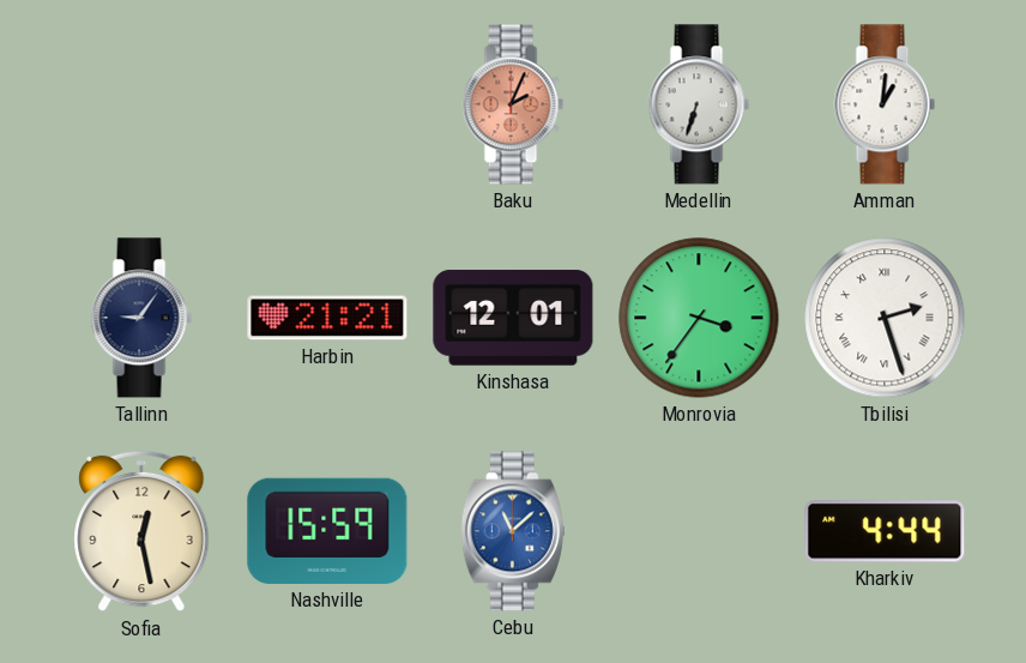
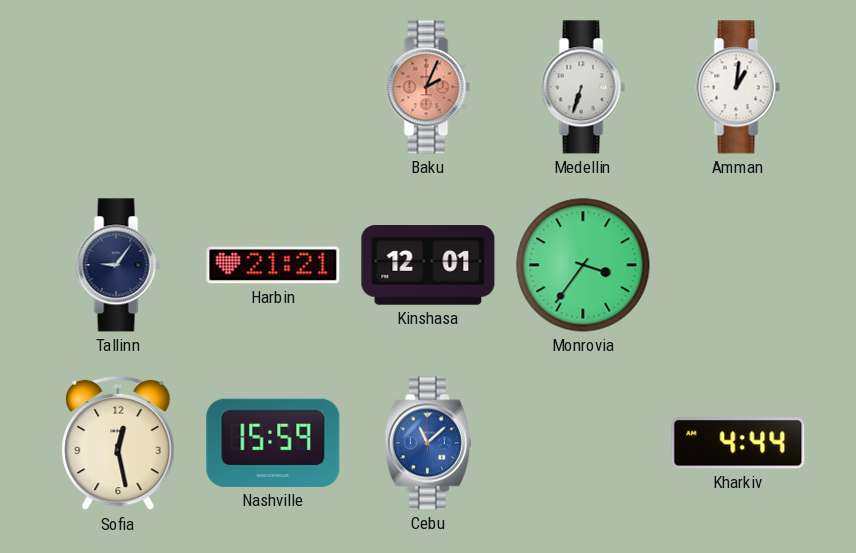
Tbilisi: 2:27 -> none
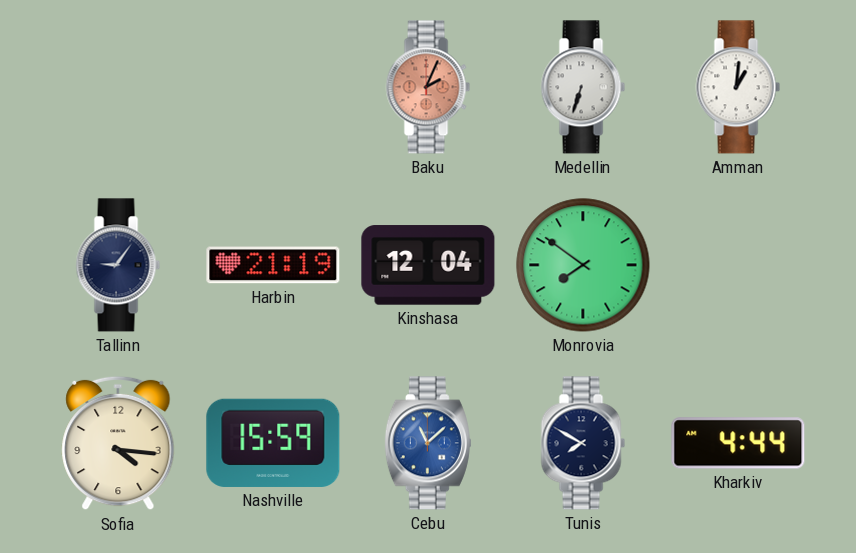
Harbin: 21:21 -> 21:19
Kinshasa: 12:01 -> 12:04
Monrovia: 3:36 -> 7:51
Sofia: 12:28 -> 4:16
Tunis: none -> 7:50
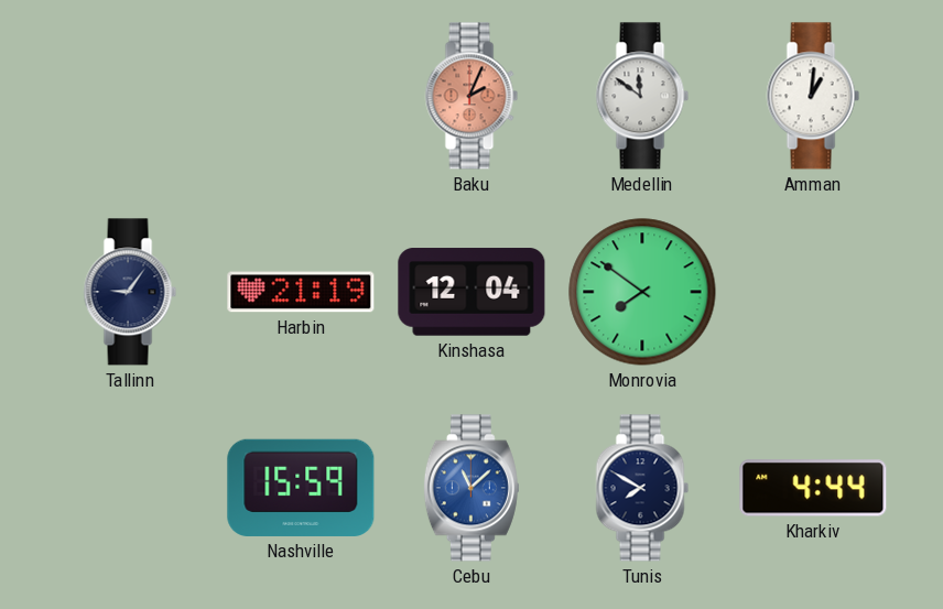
Medellin: 6:33 -> 11:51
Sofia: 4:16 -> none
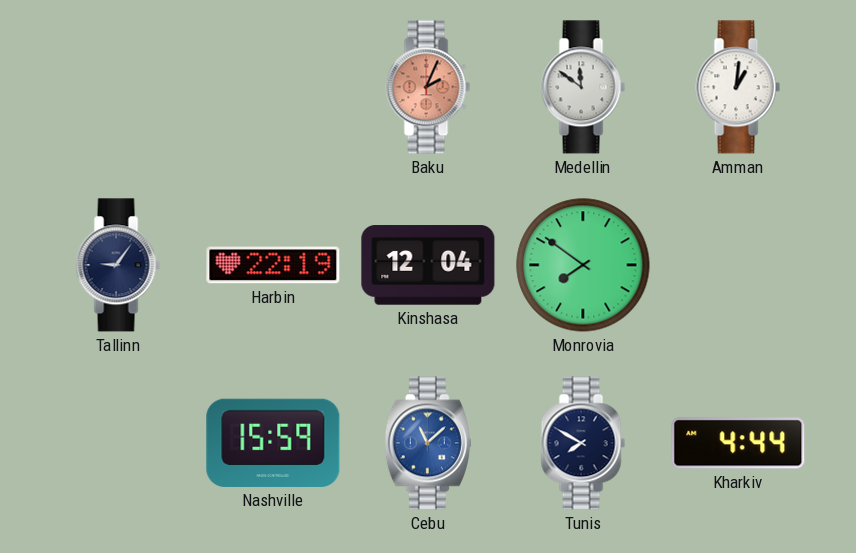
Harbin: 21:19 -> 22:19
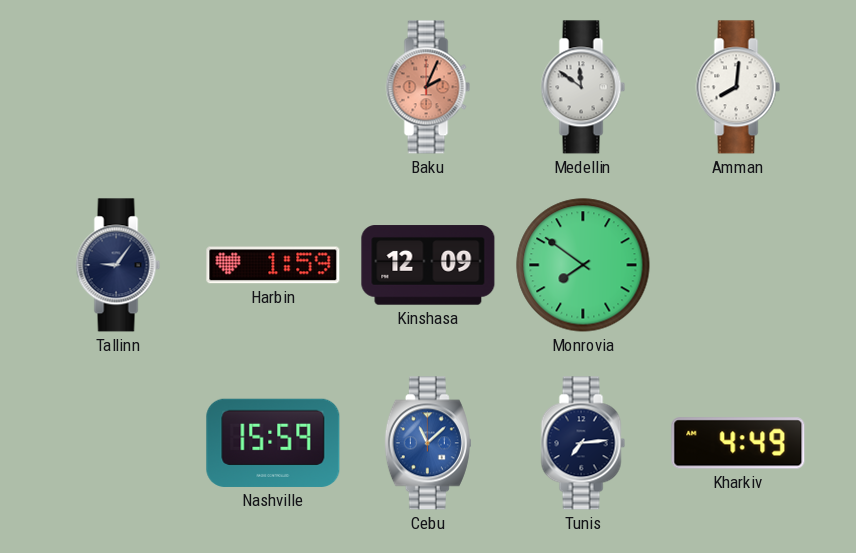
Amman: 1:01 -> 8:01
Harbin: 22:19 -> 1:59
Kinshasa: 12:04 -> 12:09
Tunis: 7:50 -> 7:14
Kharkiv: 4:44 -> 4:49
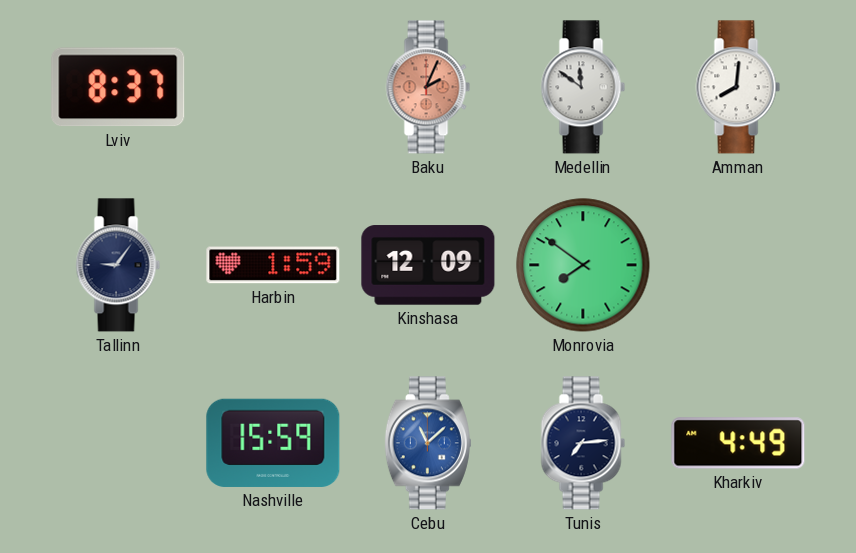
Lviv: none -> 8:37
